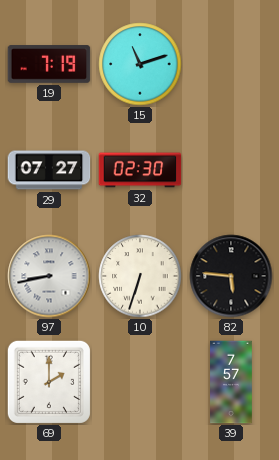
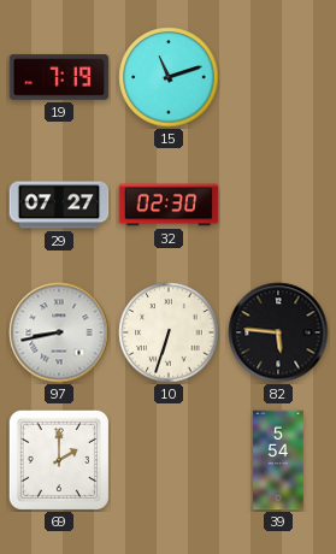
39: 7:57 -> 5:54
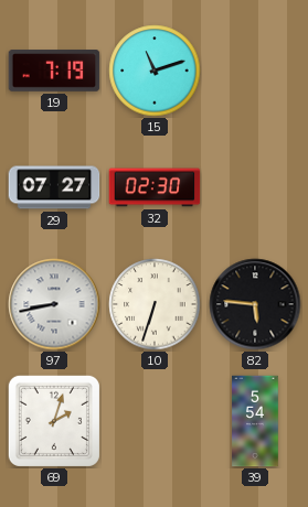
69: 2:00 -> 2:03
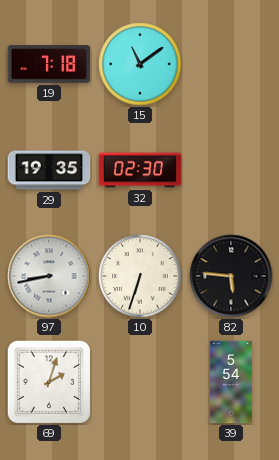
19: 7:19 -> 7:18
15: 11:12 -> 11:09
29: 07:27 -> 19:35
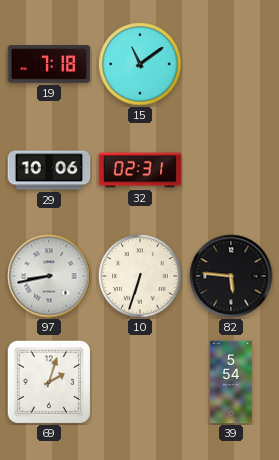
29: 19:35 -> 10:06
32: 02:30 -> 02:31
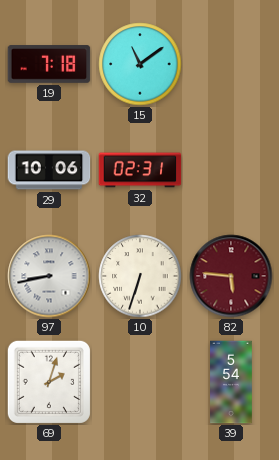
82 dial: black -> burgundy
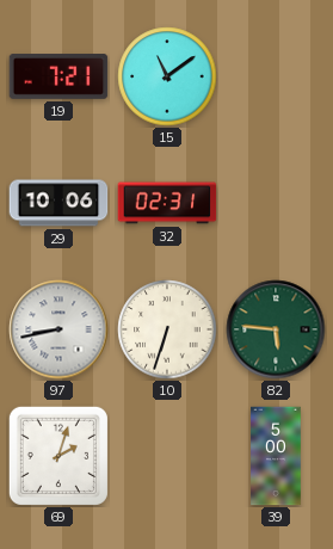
19: 7:18 -> 7:21
82 dial: burgundy -> green
39: 5:54 -> 5:00
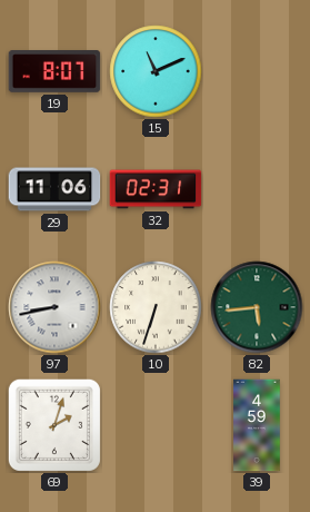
19: 7:21 -> 8:07
15: 11:09 -> 11:11
29: 10:06 -> 11:06
82: 5:46 -> 5:44
39: 5:00 -> 4:59
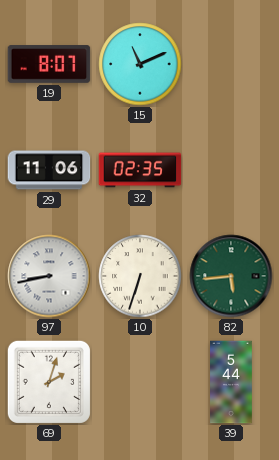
32: 02:31 -> 02:35
39: 4:59 -> 5:44
